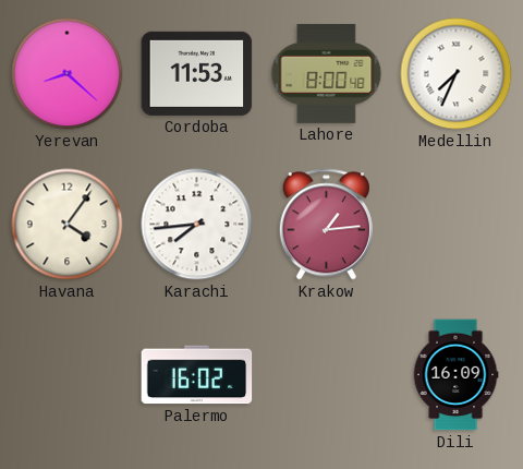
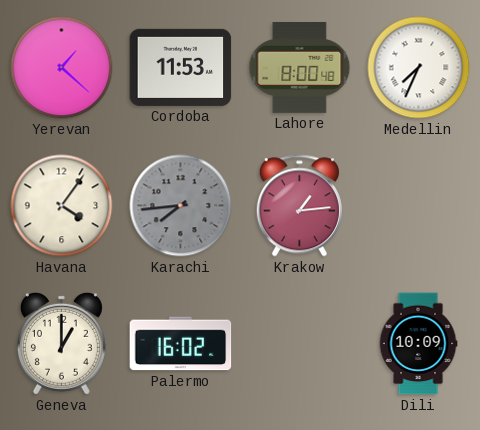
Yerevan: 8:22 -> 1:22
Karachi dial: white -> grey
Geneva: none -> 1:00
Dili: 16:09 -> 10:09
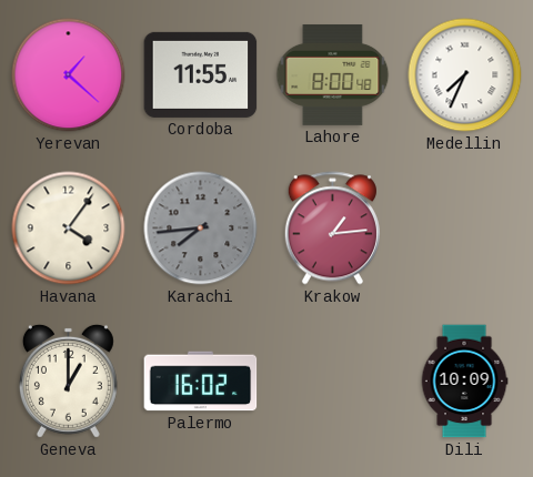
Cordoba: 11:53 -> 11:55
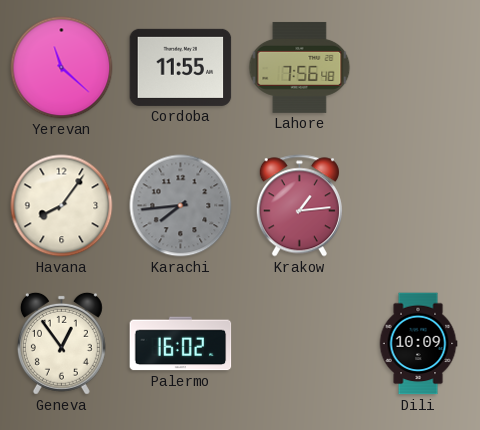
Yerevan: 1:22 -> 11:22
Lahore: 8:00 -> 7:56
Medellin: 7:34 -> none
Havana: 4:06 -> 8:06
Geneva: 1:00 -> 12:54
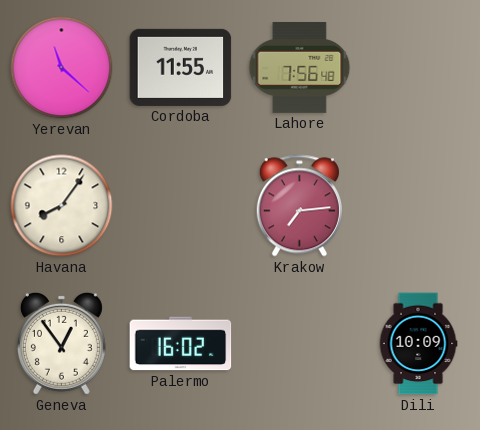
Karachi: 7:44 -> none
Krakow: 1:14 -> 7:14
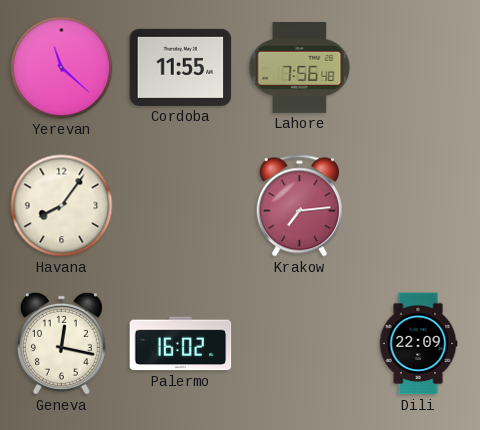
Geneva: 12:54 -> 12:17
Dili: 10:09 -> 22:09
